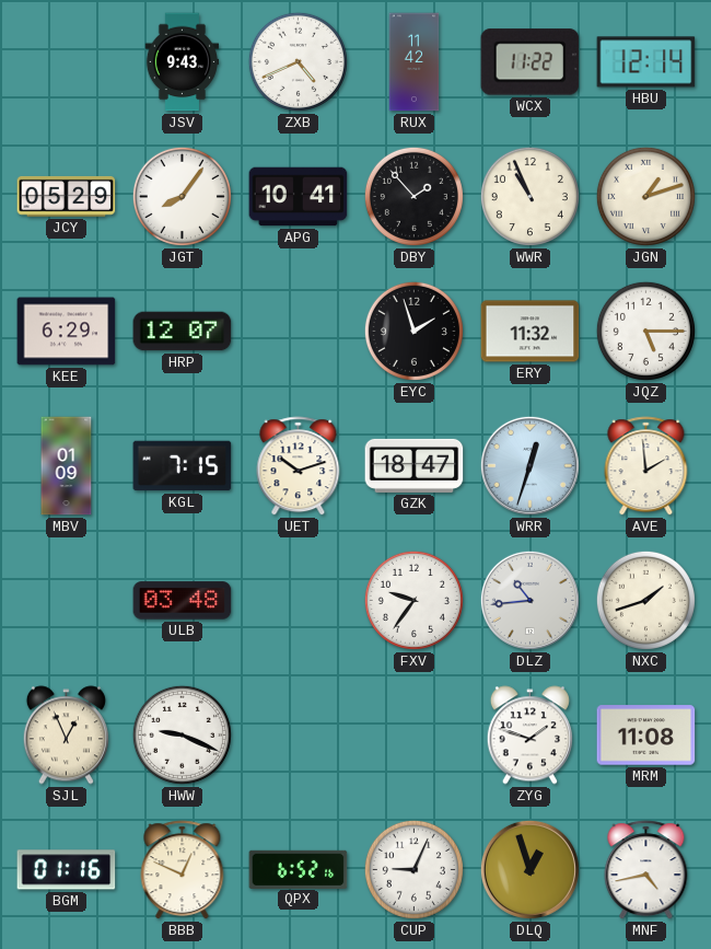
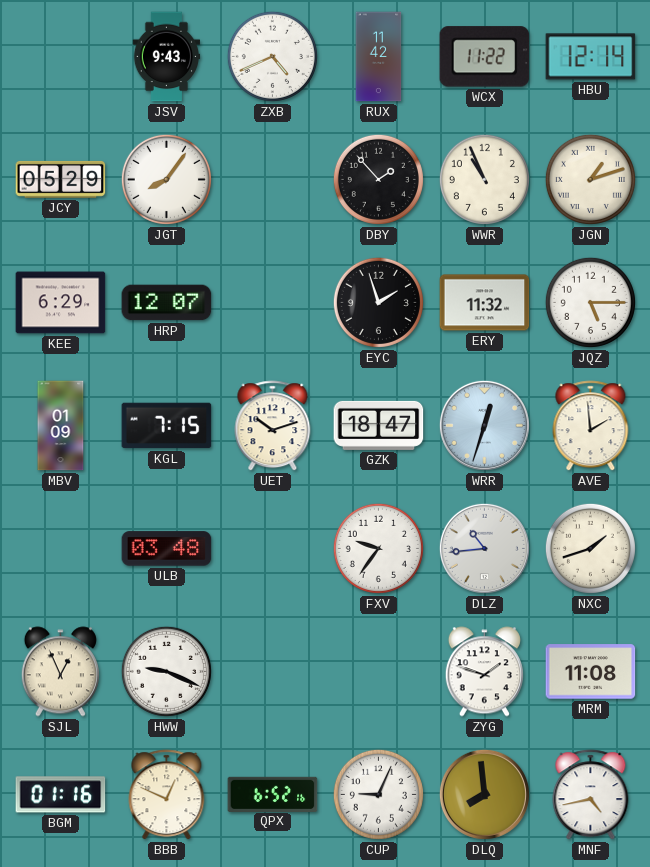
APG: 10:41 -> none
DLQ: 12:57 -> 7:59
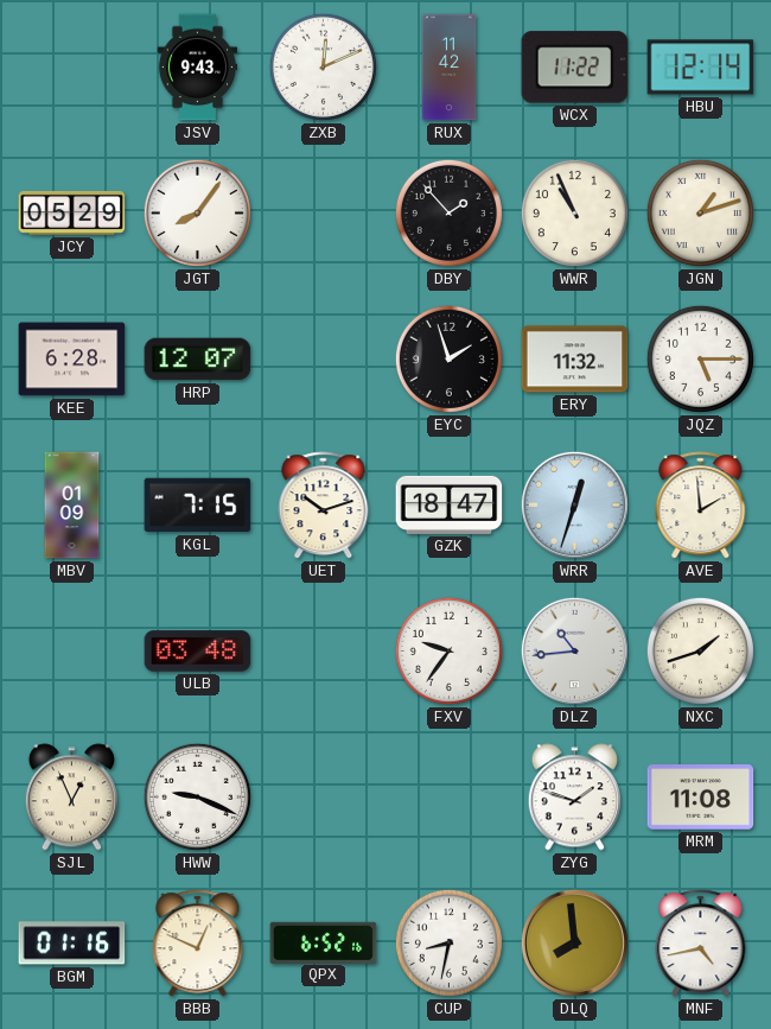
ZXB: 4:41 -> 12:11
KEE: 6:29 -> 6:28
CUP: 9:04 -> 8:32
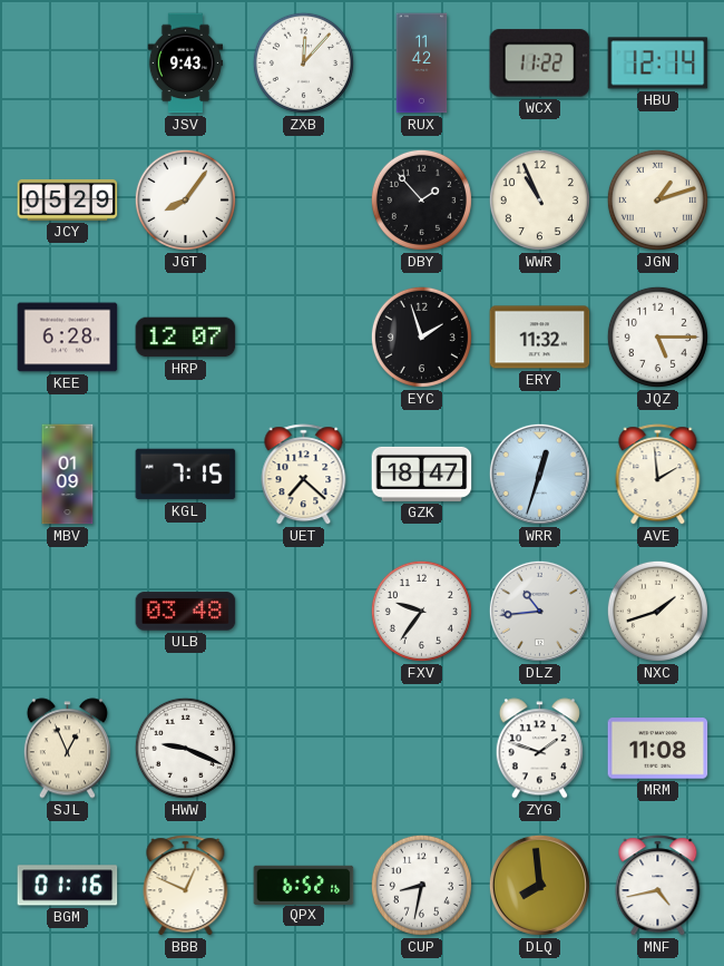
ZXB: 12:11 -> 12:07
UET: 10:12 -> 7:22
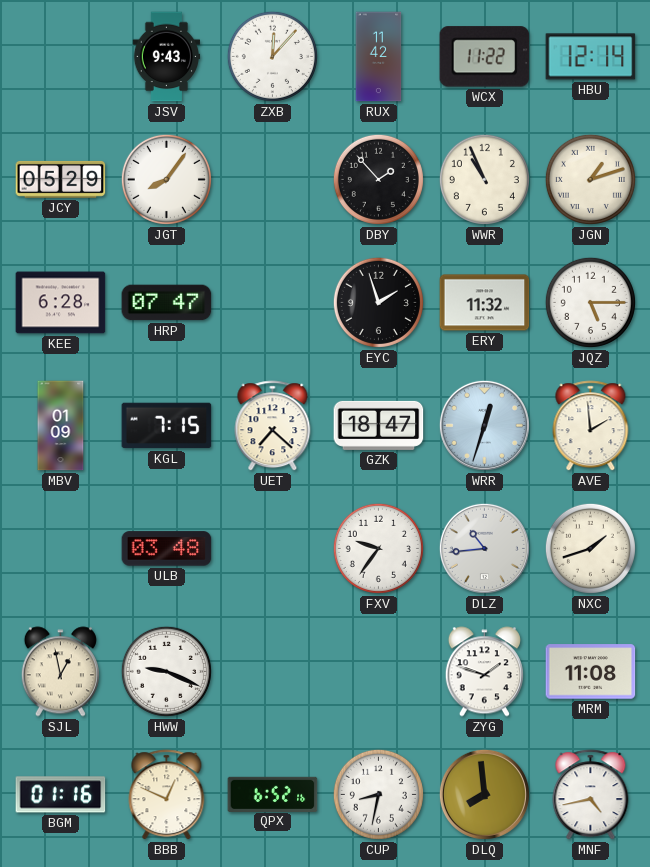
HRP: 12:07 -> 07:47
SJL: 12:56 -> 12:58
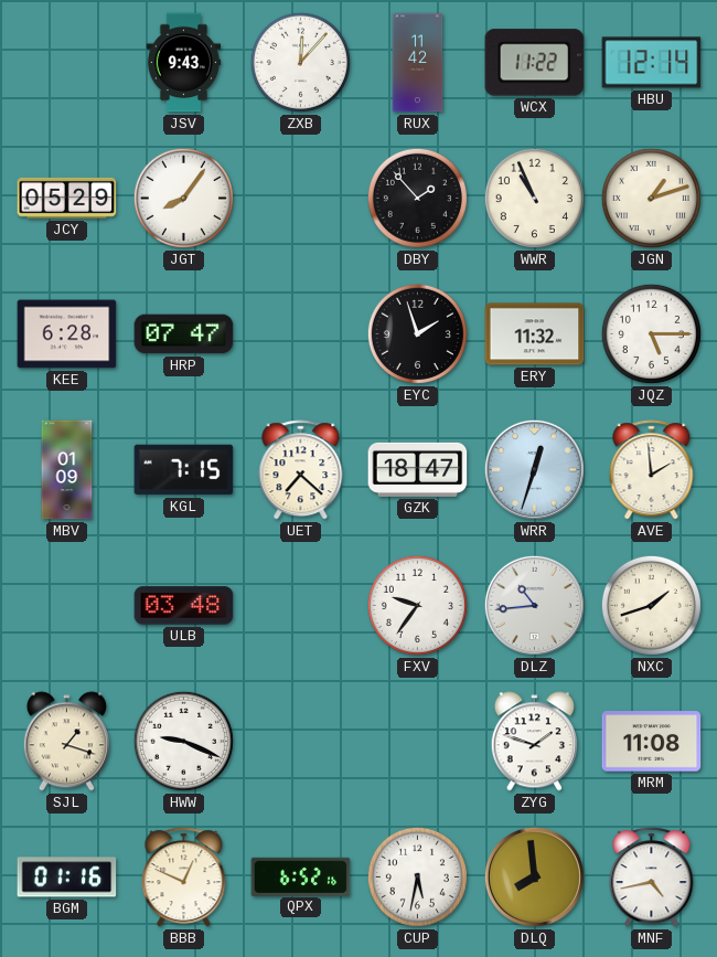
SJL: 12:58 -> 1:18
CUP: 8:32 -> 5:32
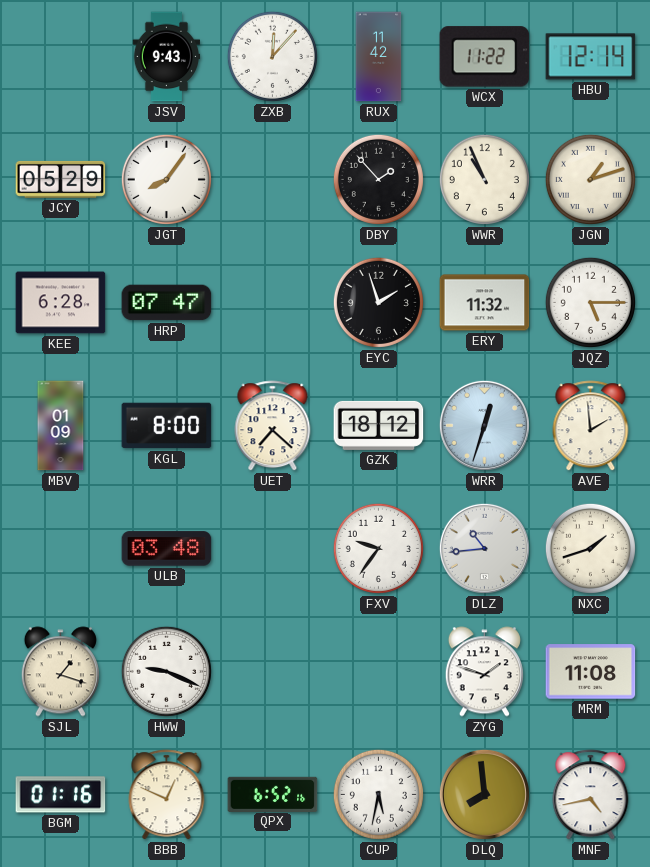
KGL: 7:15 -> 8:00
GZK: 18:47 -> 18:12
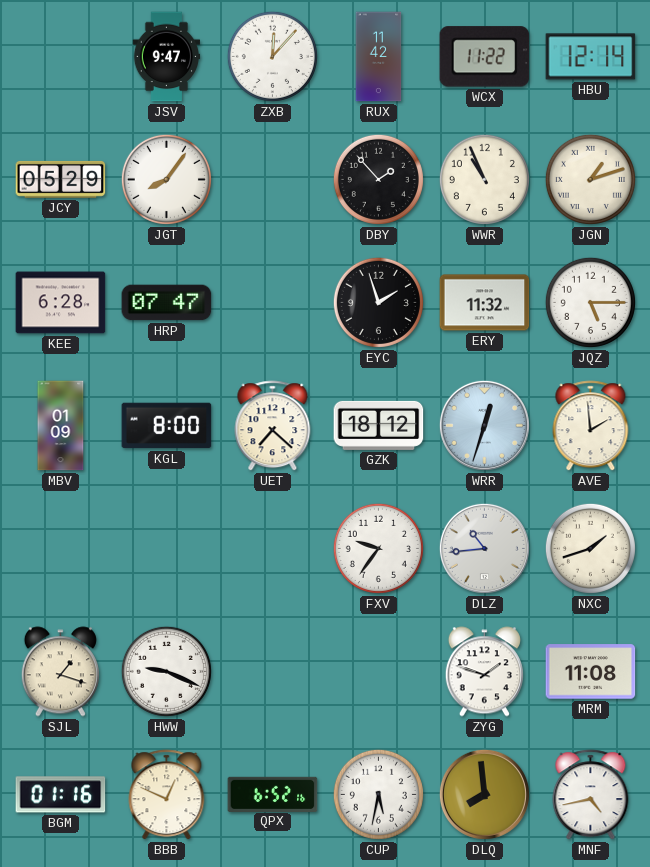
JSV: 9:43 -> 9:47
ULB: 03:48 -> none
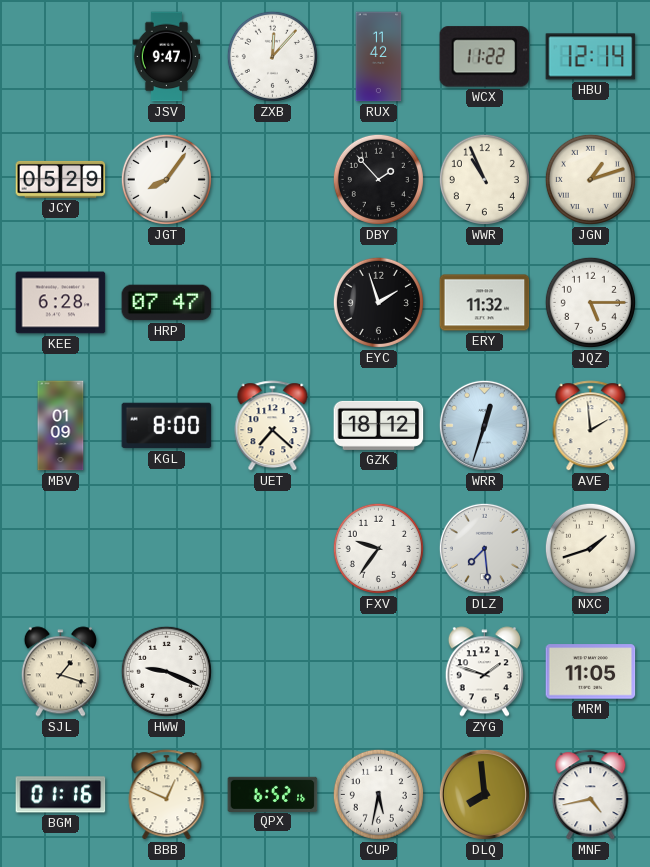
DLZ: 10:44 -> 7:29
MRM: 11:08 -> 11:05
